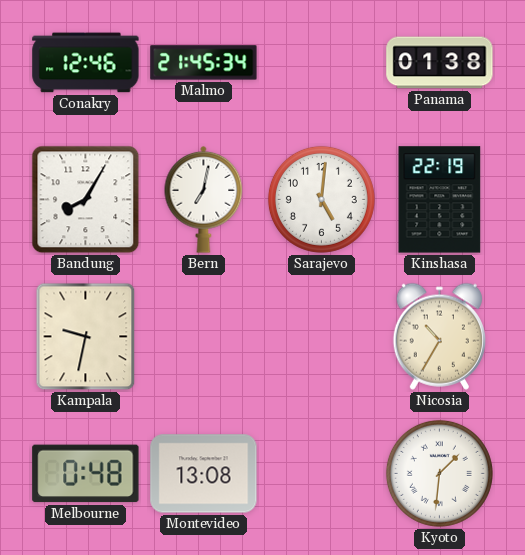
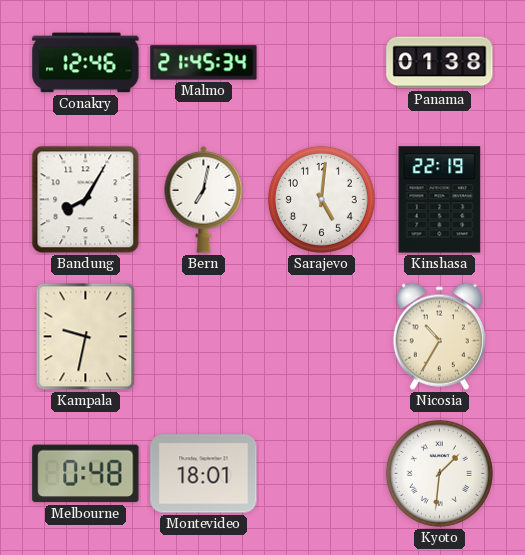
Montevideo: 13:08 -> 18:01
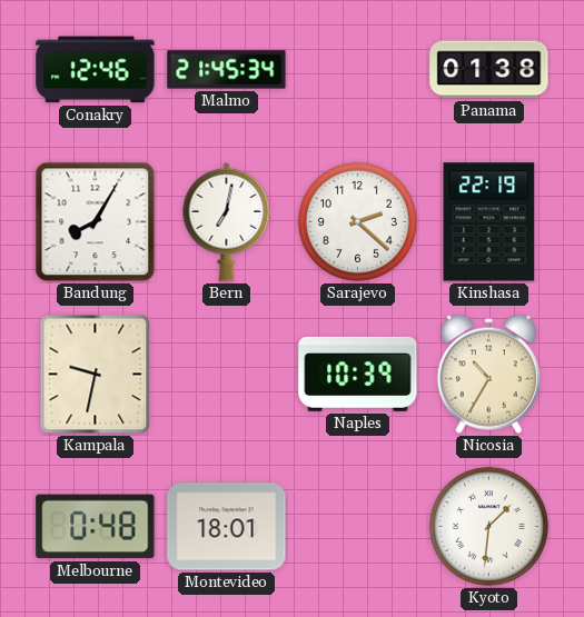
Sarajevo: 5:01 -> 2:22
Naples: none -> 10:39
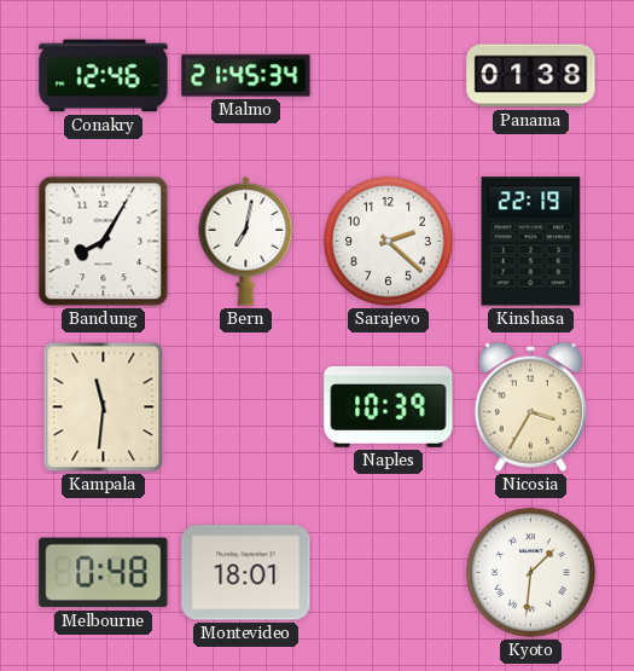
Kampala: 9:32 -> 11:31
Nicosia: 10:35 -> 3:35
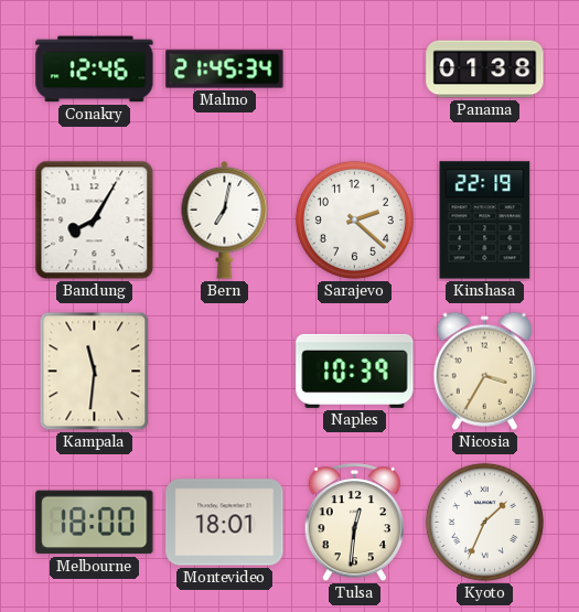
Melbourne: 0:48 -> 18:00
Tulsa: none -> 12:31
Kyoto: 1:31 -> 1:34
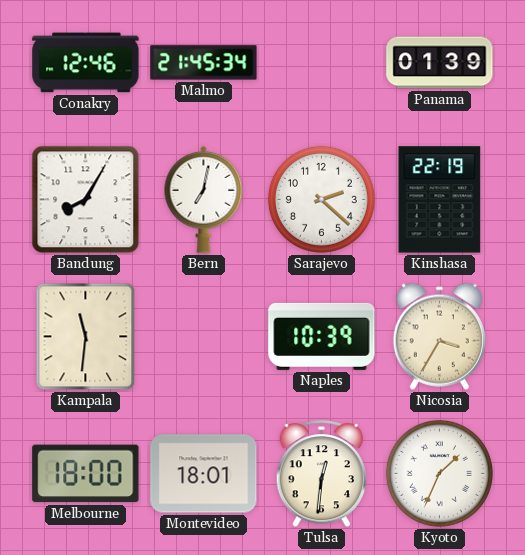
Panama: 01:38 -> 01:39
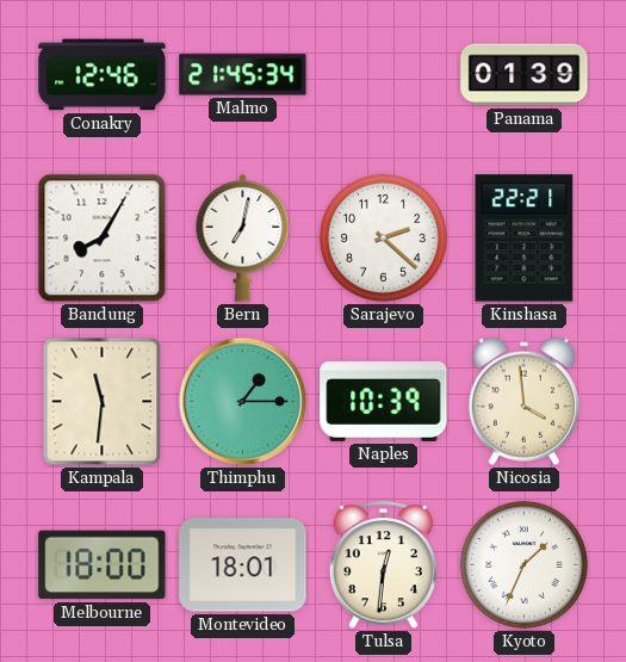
Kinshasa: 22:19 -> 22:21
Thimphu: none -> 1:15
Nicosia: 3:35 -> 3:59
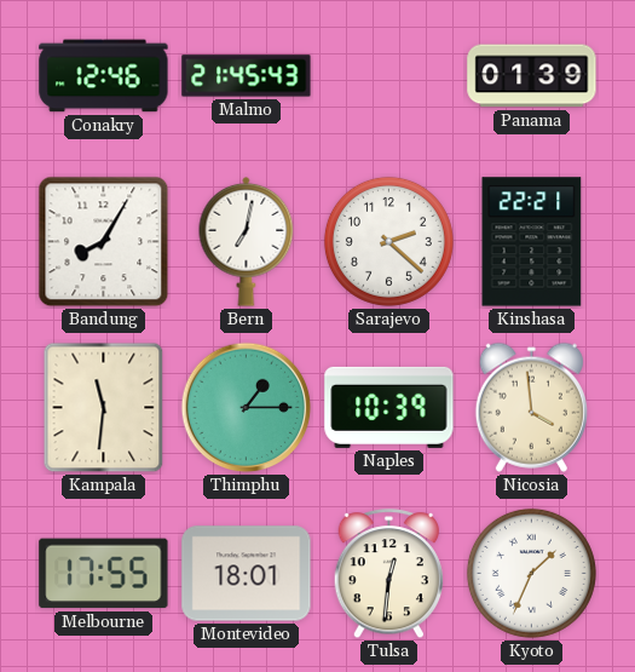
Malmo: 21:45:34 -> 21:45:43
Melbourne: 18:00 -> 17:55
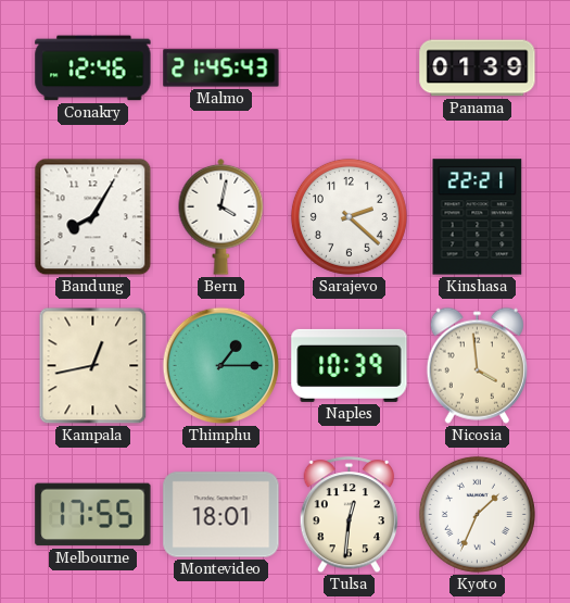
Bern: 7:02 -> 4:02
Kampala: 11:31 -> 12:43
